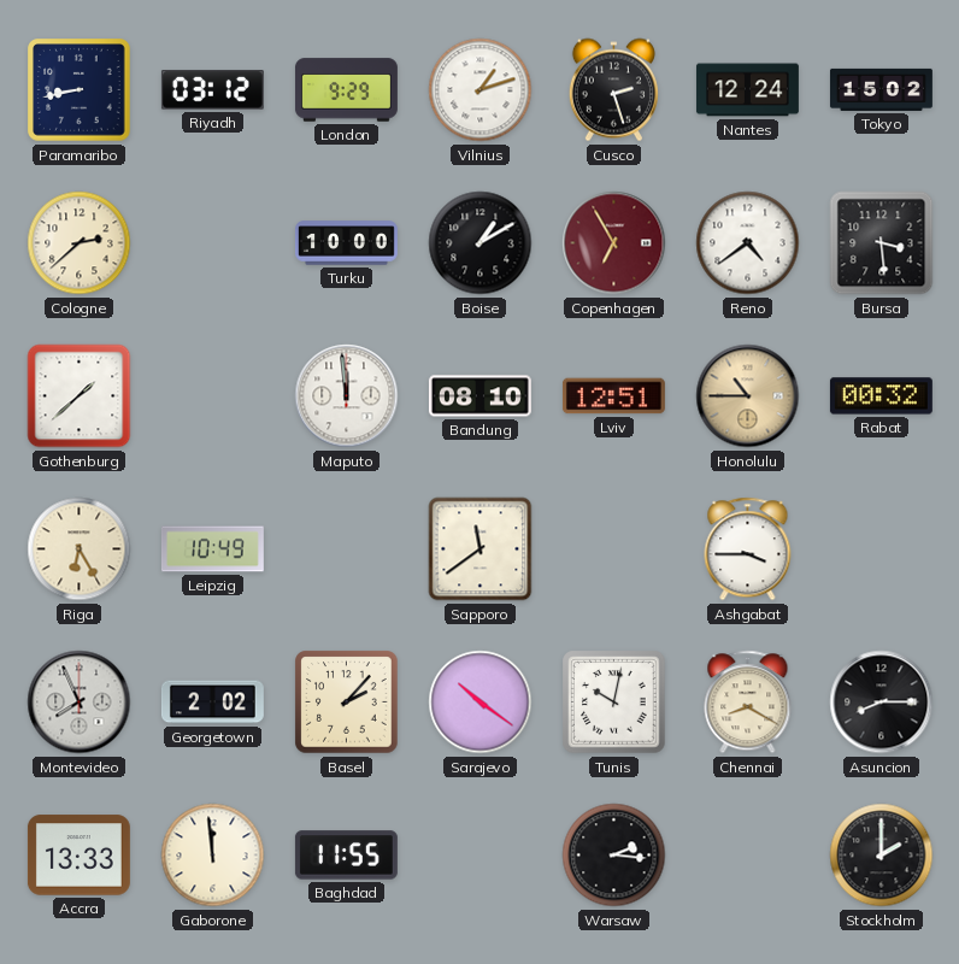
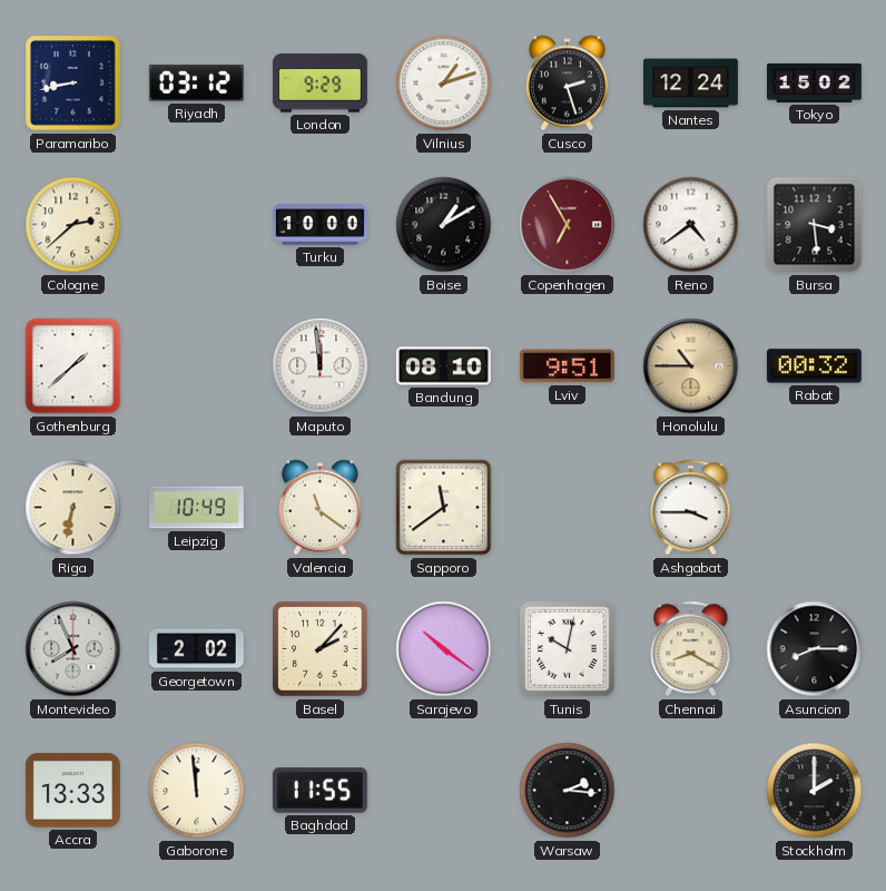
Lviv: 12:51 -> 9:51
Riga: 6:25 -> 6:32
Valencia: none -> 11:21
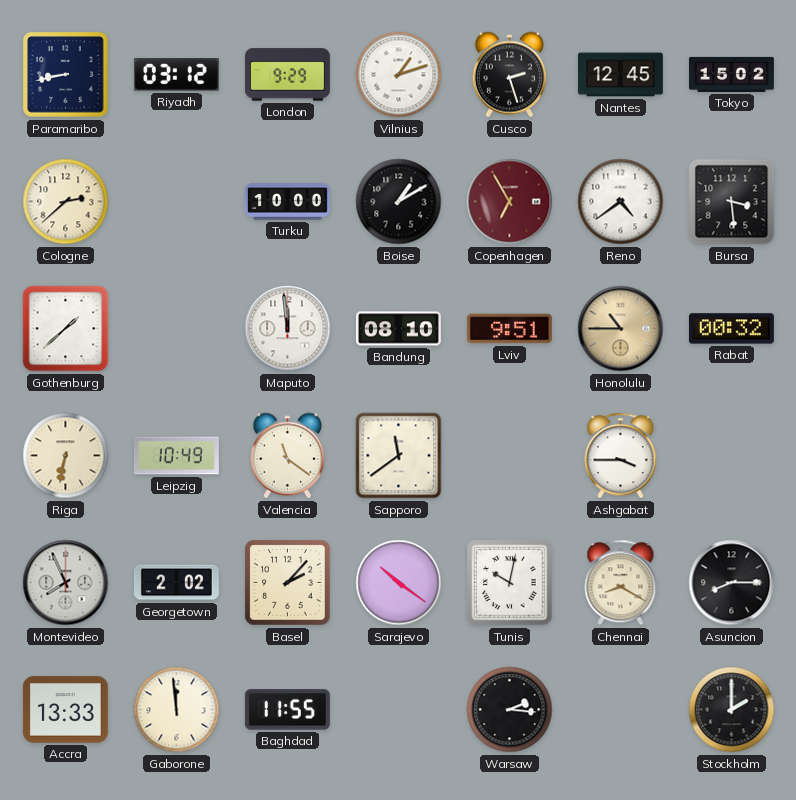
Nantes: 12:24 -> 12:45
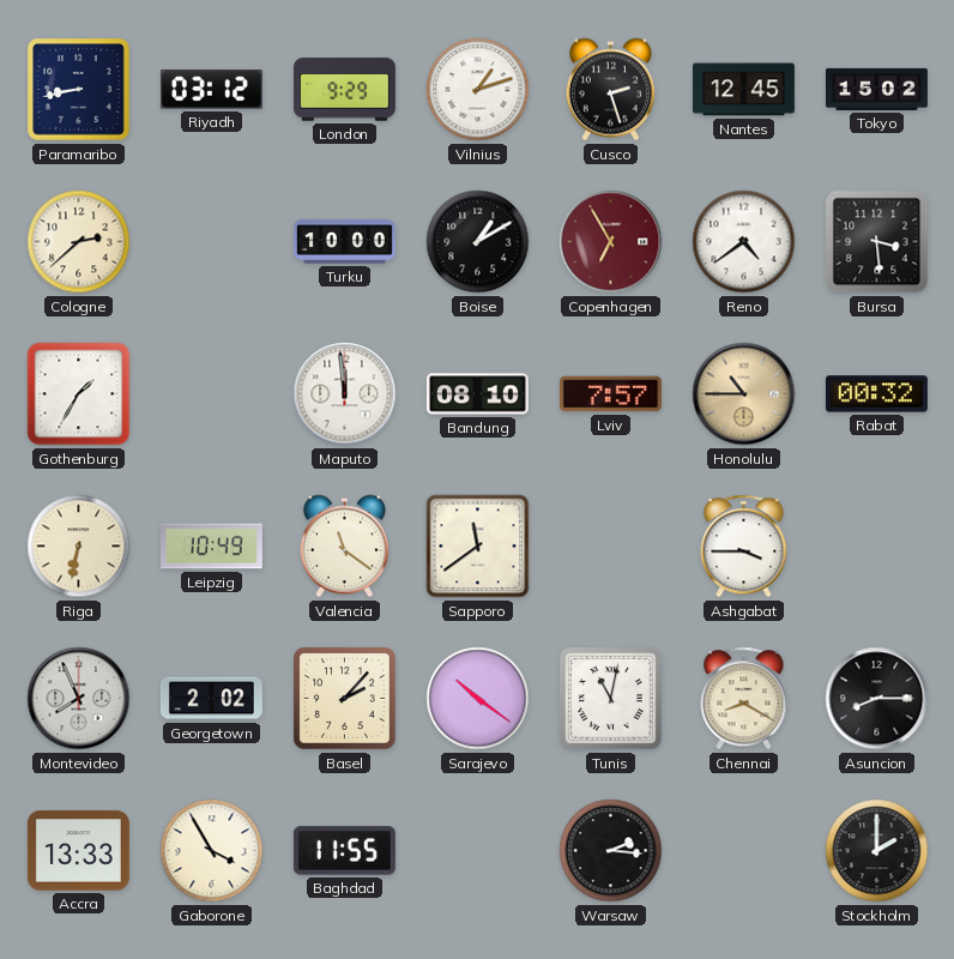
Gothenburg: 1:38 -> 1:35
Lviv: 9:51 -> 7:57
Tunis: 10:02 -> 11:02
Gaborone: 11:59 -> 3:55
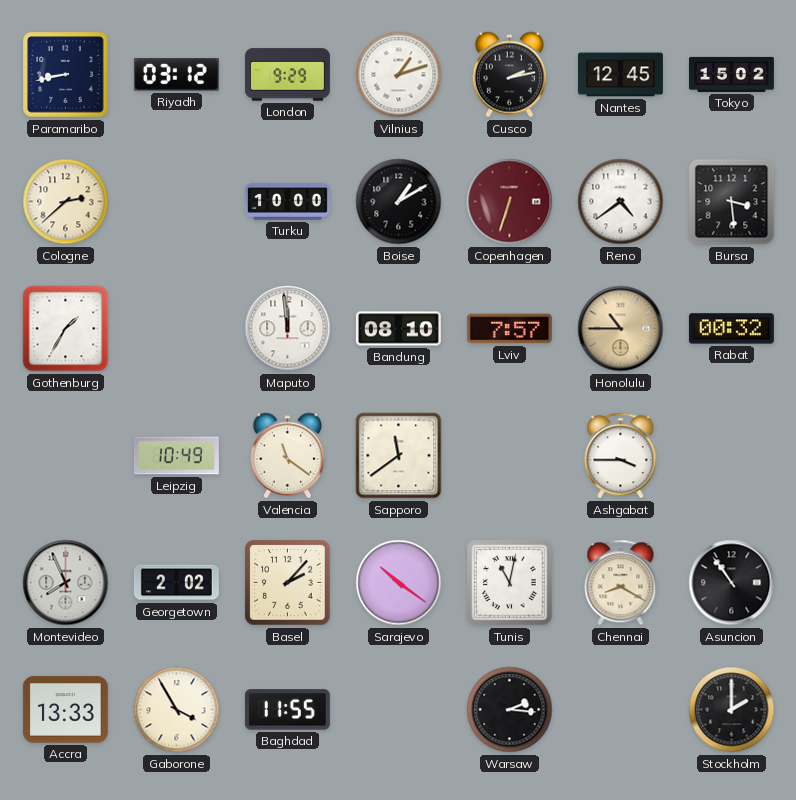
Cusco: 2:27 -> 2:13
Copenhagen: 6:55 -> 6:33
Riga: 6:32 -> none
Asuncion: 8:15 -> 10:54
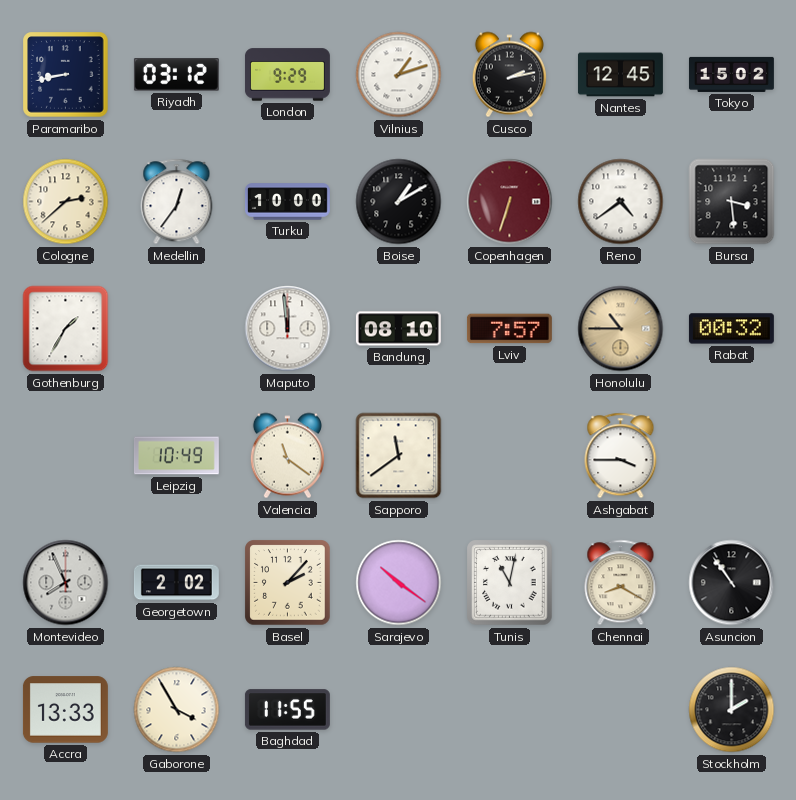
Medellin: none -> 12:36
Warsaw: 2:16 -> none
